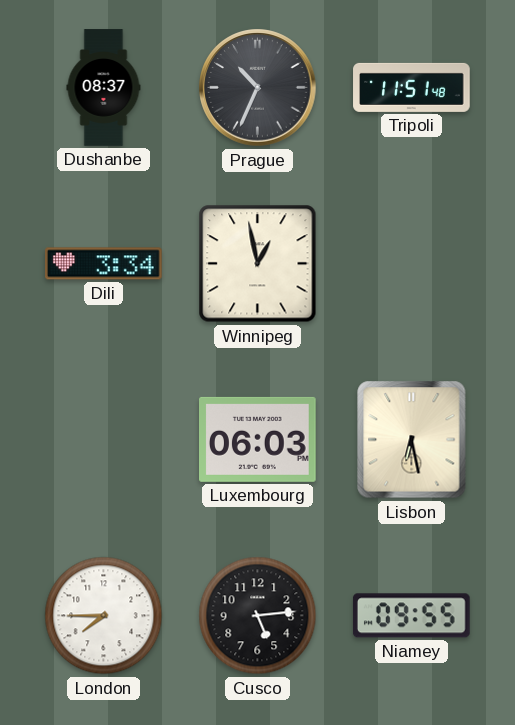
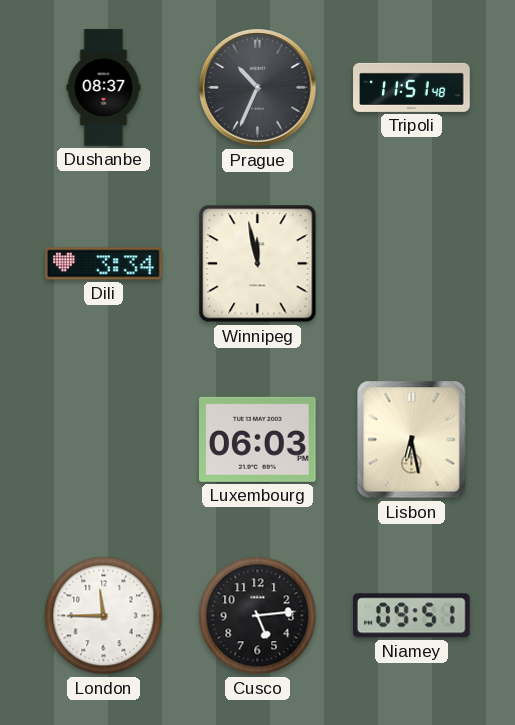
Winnipeg: 12:58 -> 11:58
London: 7:45 -> 11:45
Niamey: 09:55 -> 09:51
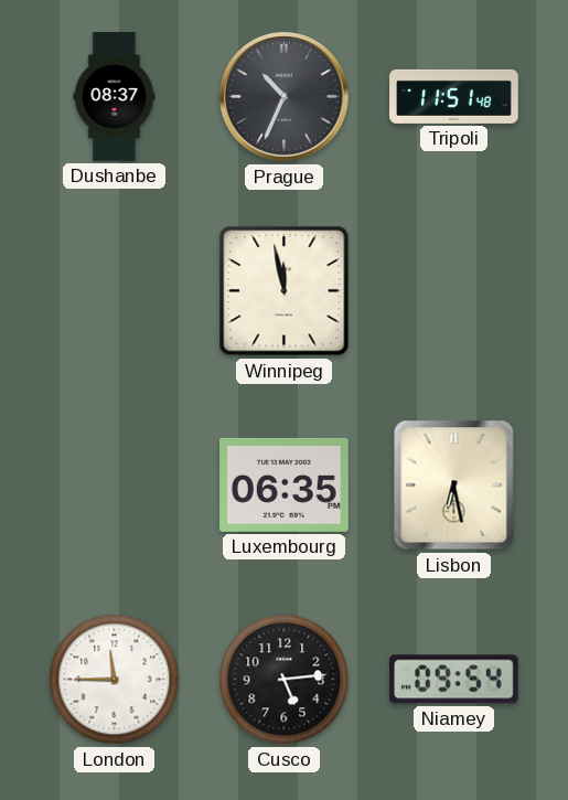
Dili: 3:34 -> none
Luxembourg: 06:03 -> 06:35
Niamey: 09:51 -> 09:54
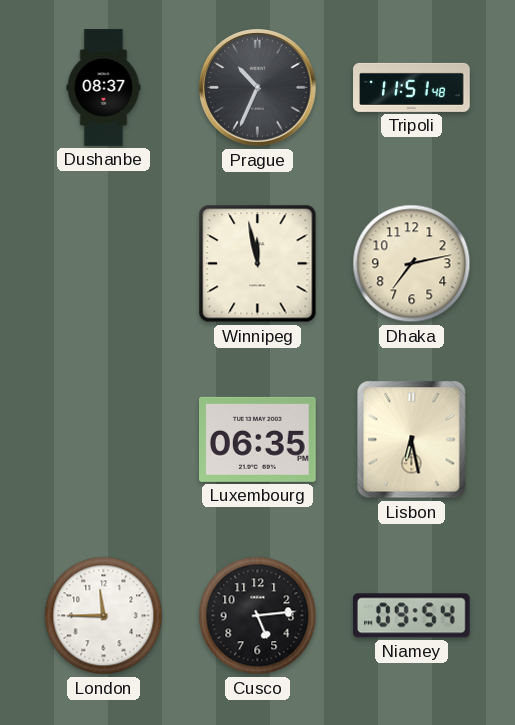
Dhaka: none -> 7:13
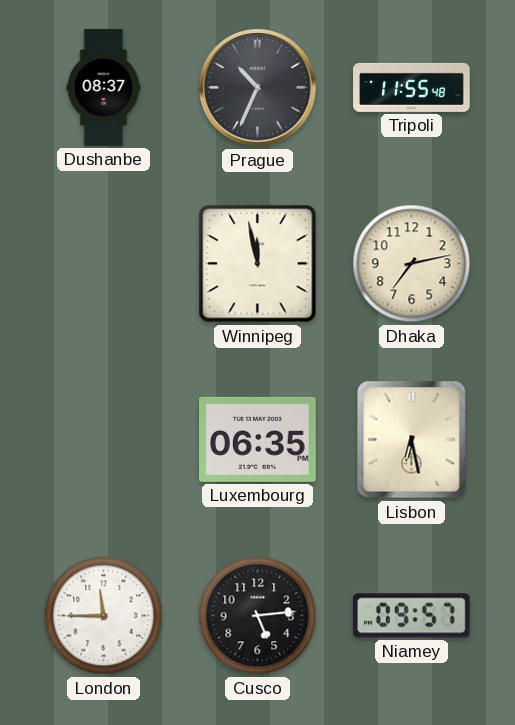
Tripoli: 11:51 -> 11:55
Niamey: 09:54 -> 09:57
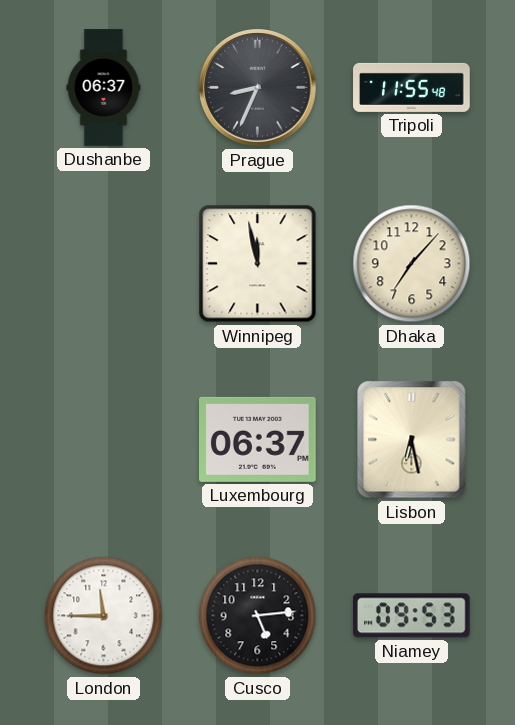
Dushanbe: 08:37 -> 06:37
Prague: 10:34 -> 8:34
Dhaka: 7:13 -> 7:07
Luxembourg: 06:35 -> 06:37
Niamey: 09:57 -> 09:53
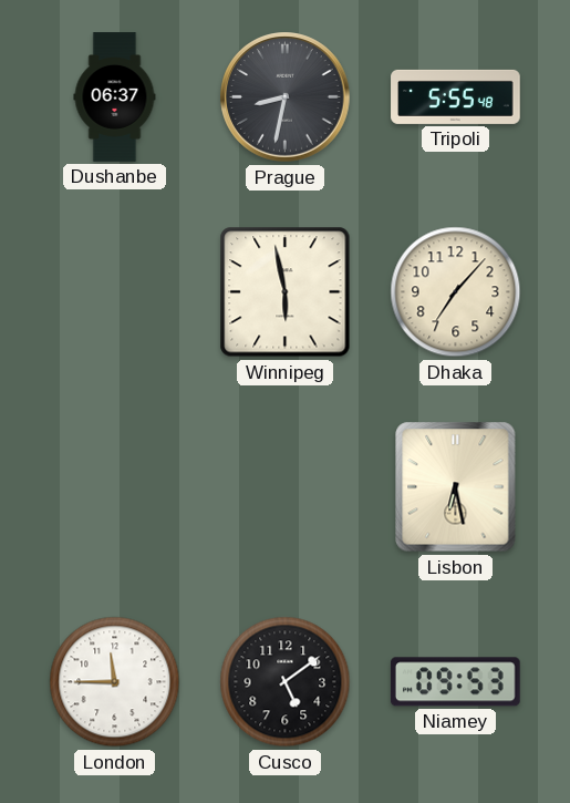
Prague: 8:34 -> 8:32
Tripoli: 11:55 -> 5:55
Winnipeg: 11:58 -> 5:58
Luxembourg: 06:37 -> none
Cusco: 5:14 -> 5:09
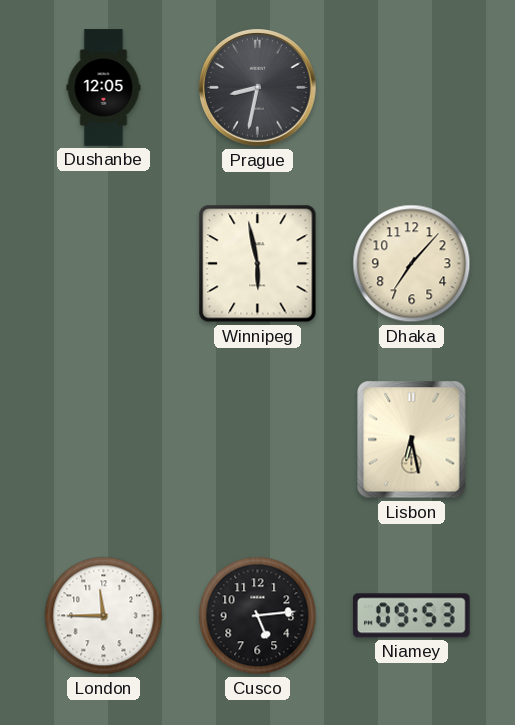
Dushanbe: 06:37 -> 12:05
Tripoli: 5:55 -> none
Cusco: 5:09 -> 5:14
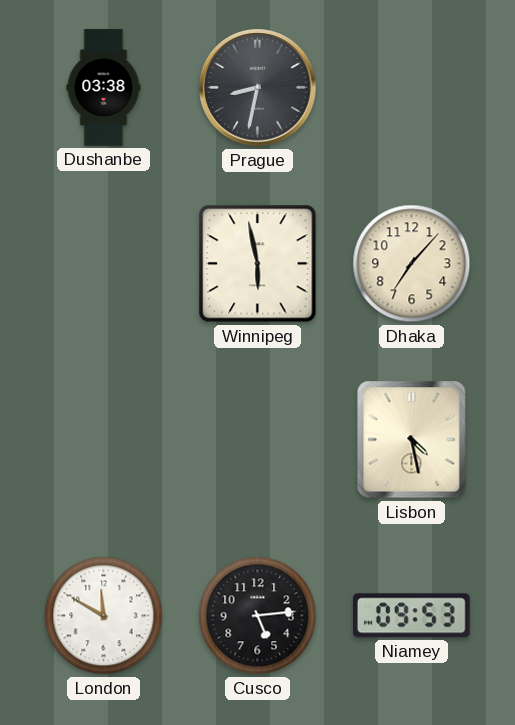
Dushanbe: 12:05 -> 03:38
Lisbon: 6:28 -> 4:28
London: 11:45 -> 11:50
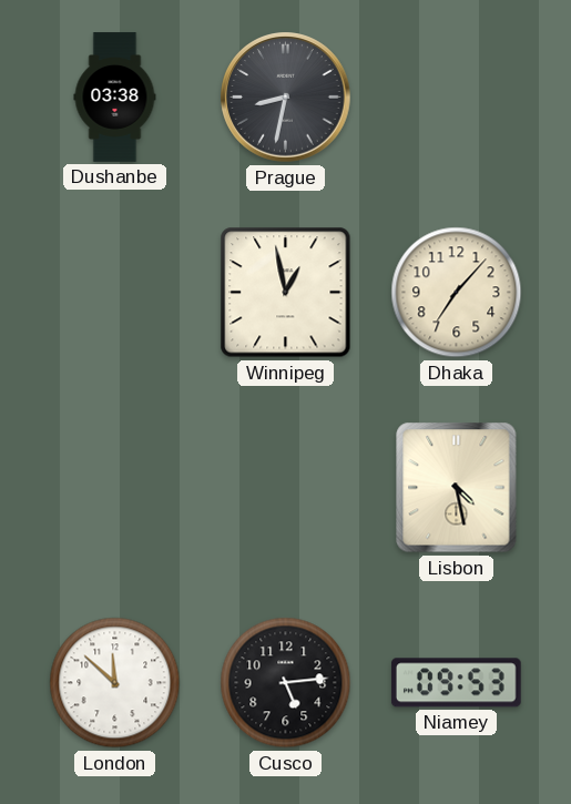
Winnipeg: 5:58 -> 12:58
London: 11:50 -> 11:52
